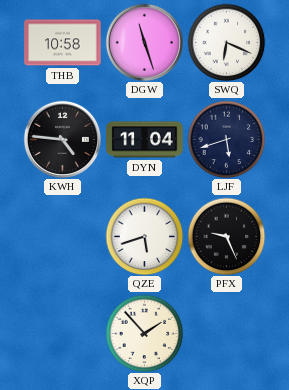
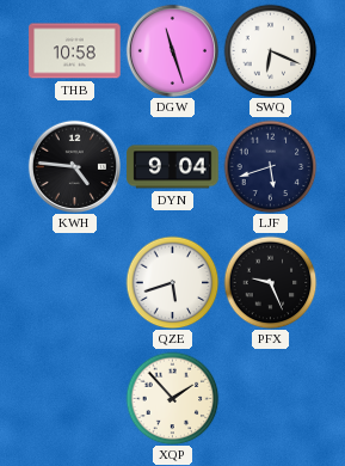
DYN: 11:04 -> 9:04
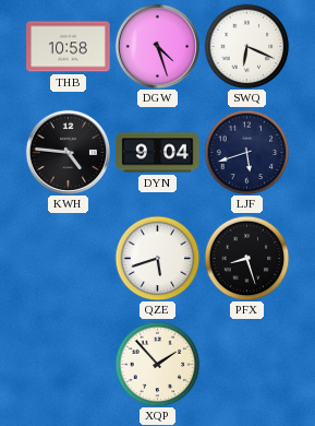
DGW: 11:27 -> 4:27
PFX: 9:26 -> 8:27
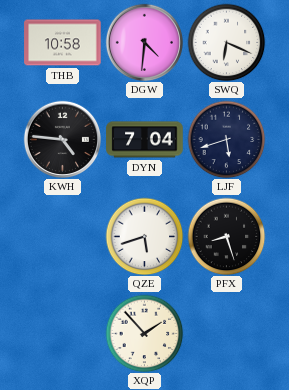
DGW: 4:27 -> 4:31
DYN: 9:04 -> 7:04
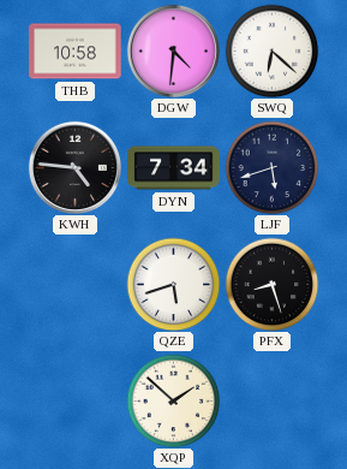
SWQ: 6:19 -> 6:22
DYN: 7:04 -> 7:34
XQP: 1:53 -> 1:52
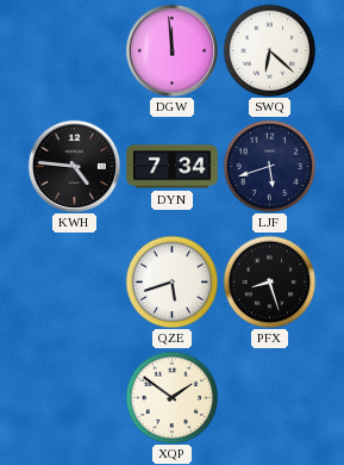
THB: 10:58 -> none
DGW: 4:31 -> 11:59
XQP: 1:52 -> 1:51
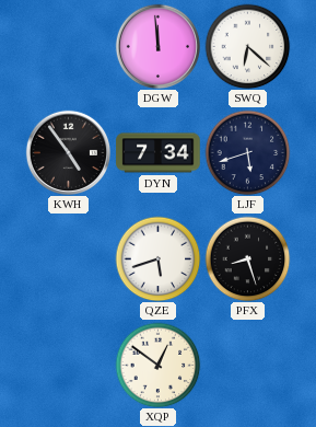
KWH: 4:46 -> 4:54
XQP: 1:51 -> 12:51
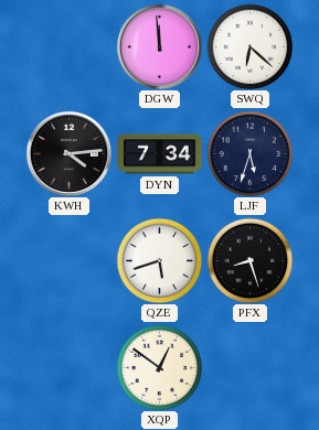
KWH: 4:54 -> 4:14
LJF: 5:42 -> 5:33
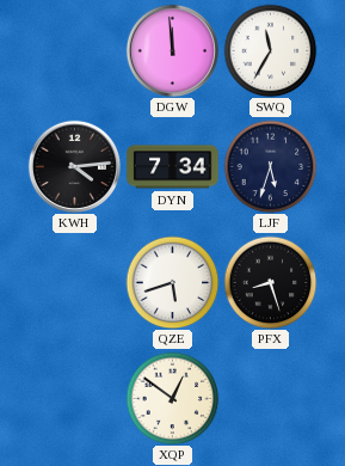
SWQ: 6:22 -> 11:35
